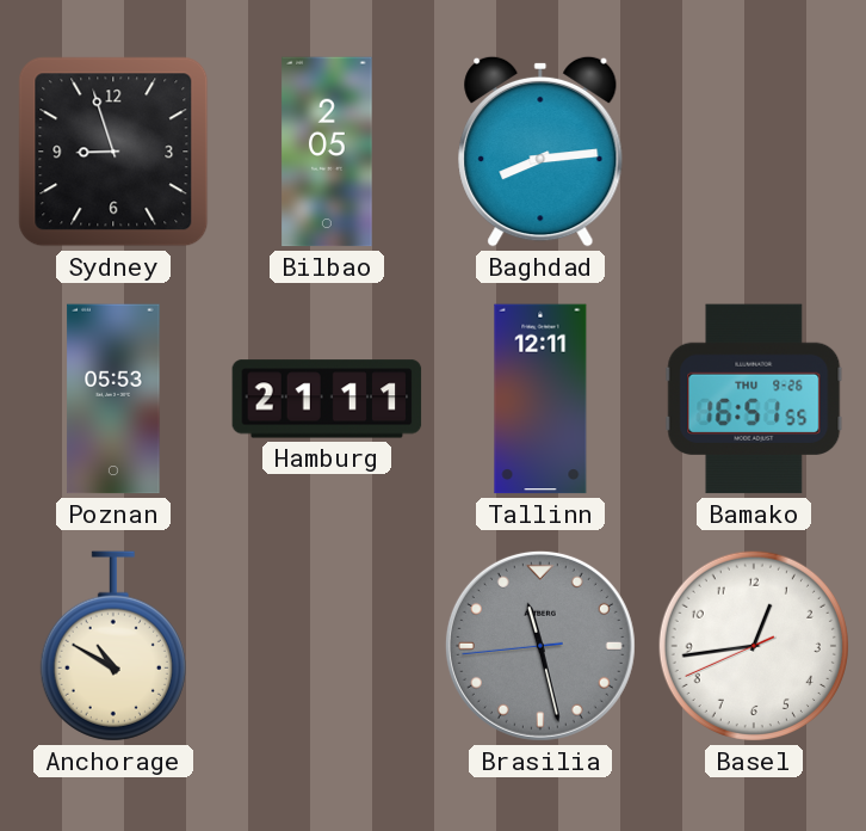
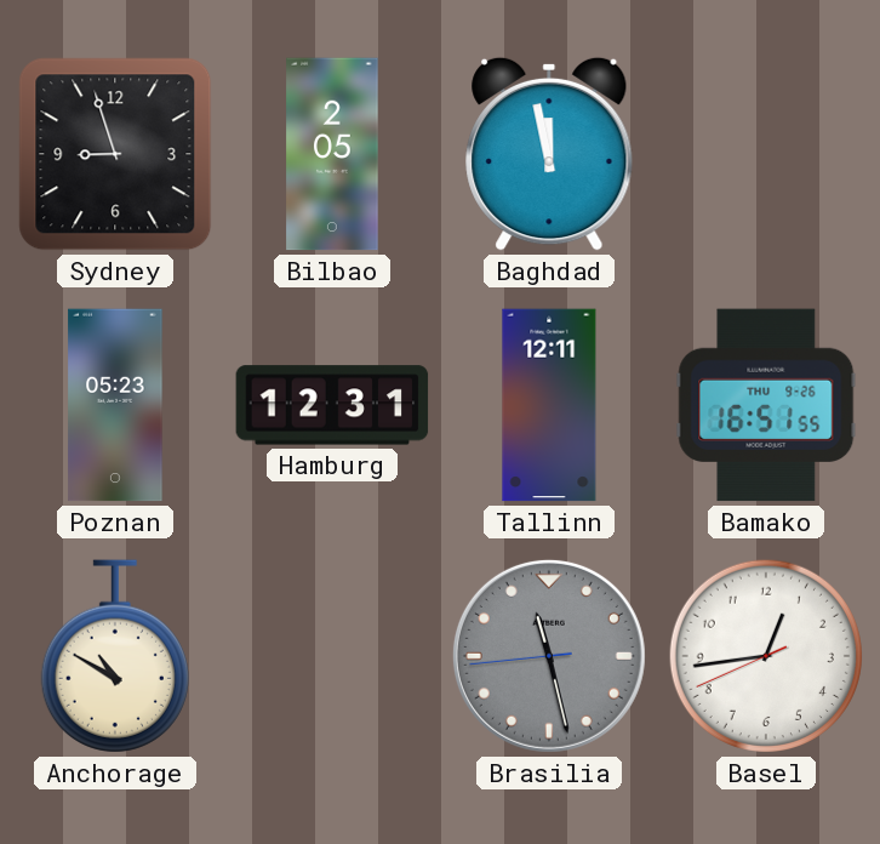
Baghdad: 8:14 -> 11:58
Poznan: 05:53 -> 05:23
Hamburg: 21:11 -> 12:31
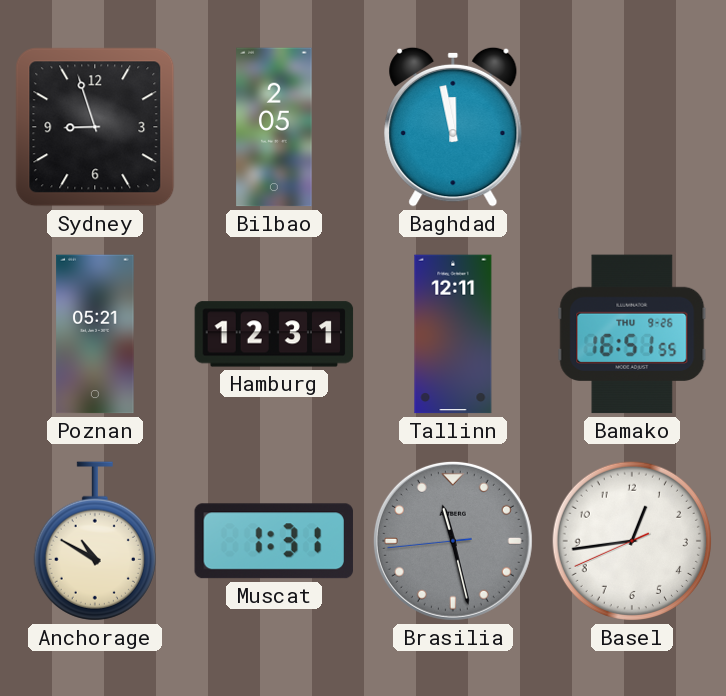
Poznan: 05:23 -> 05:21
Muscat: none -> 1:31
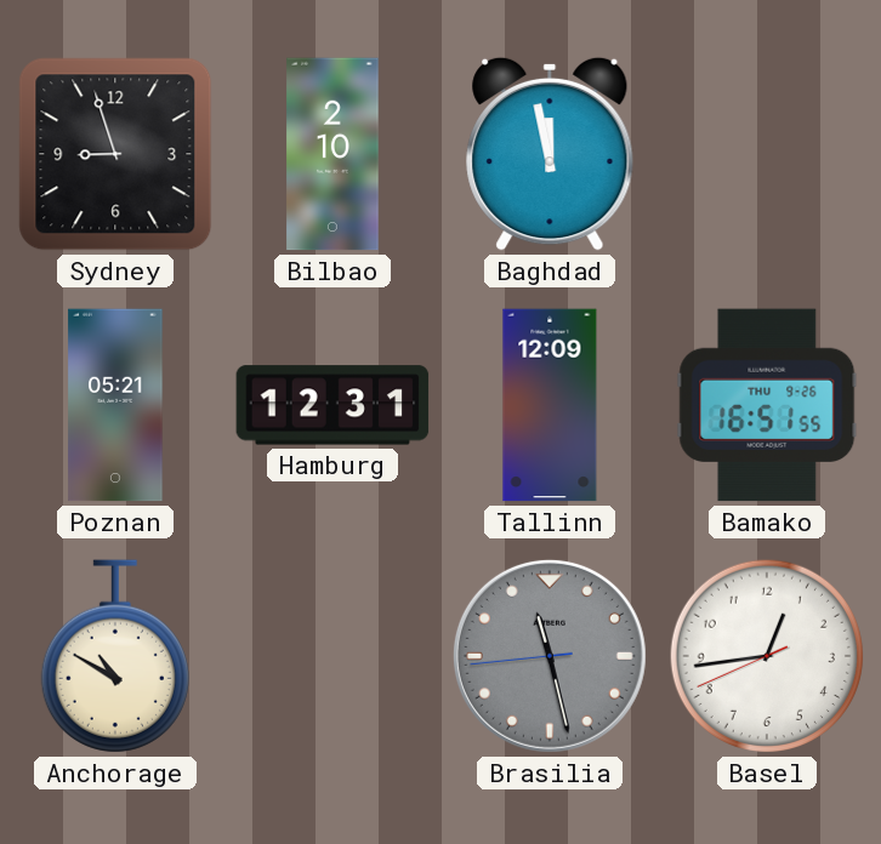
Bilbao: 2:05 -> 2:10
Tallinn: 12:11 -> 12:09
Muscat: 1:31 -> none
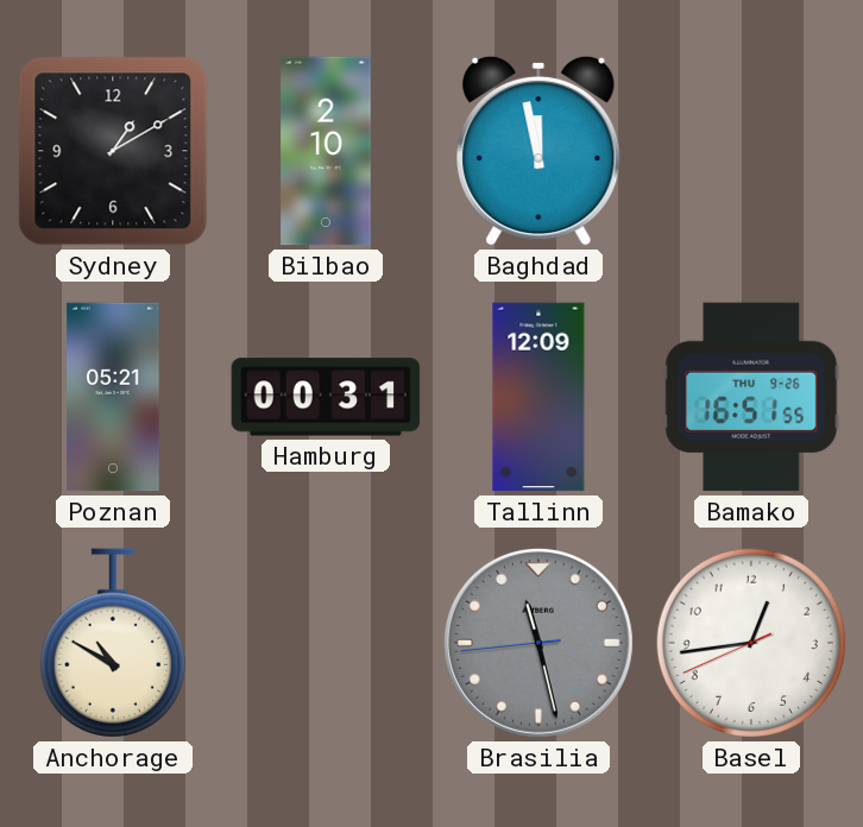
Sydney: 8:57 -> 1:10
Hamburg: 12:31 -> 00:31
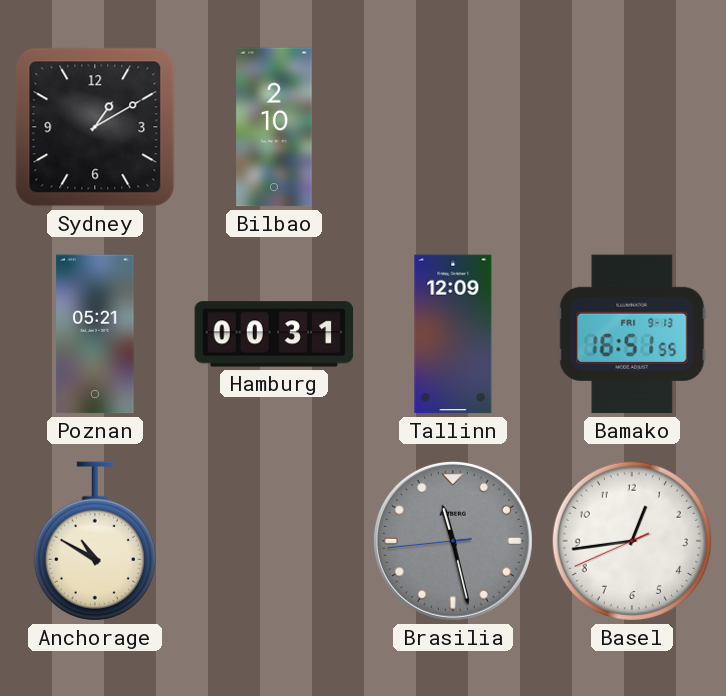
Baghdad: 11:58 -> none
Bamako date: THU 9-26 -> FRI 9-13
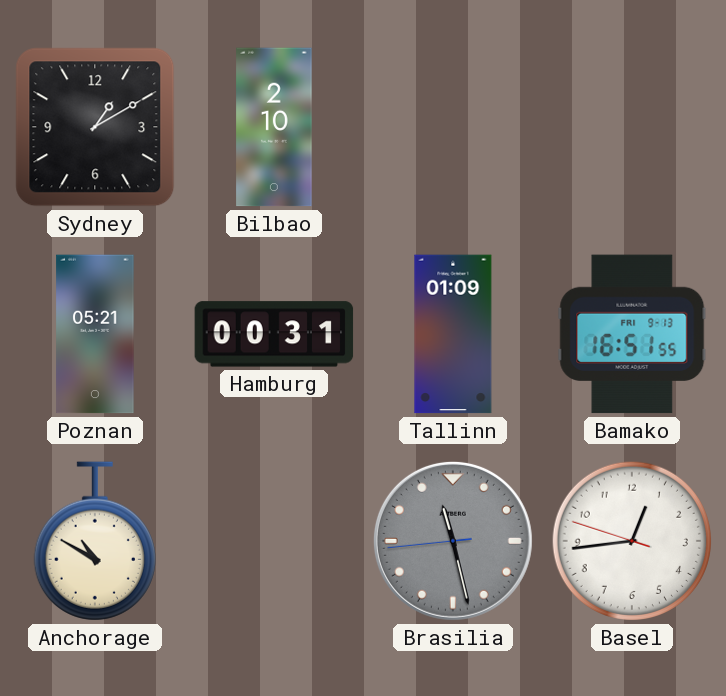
Tallinn: 12:09 -> 01:09
Basel: 12:43:41 -> 12:43:48
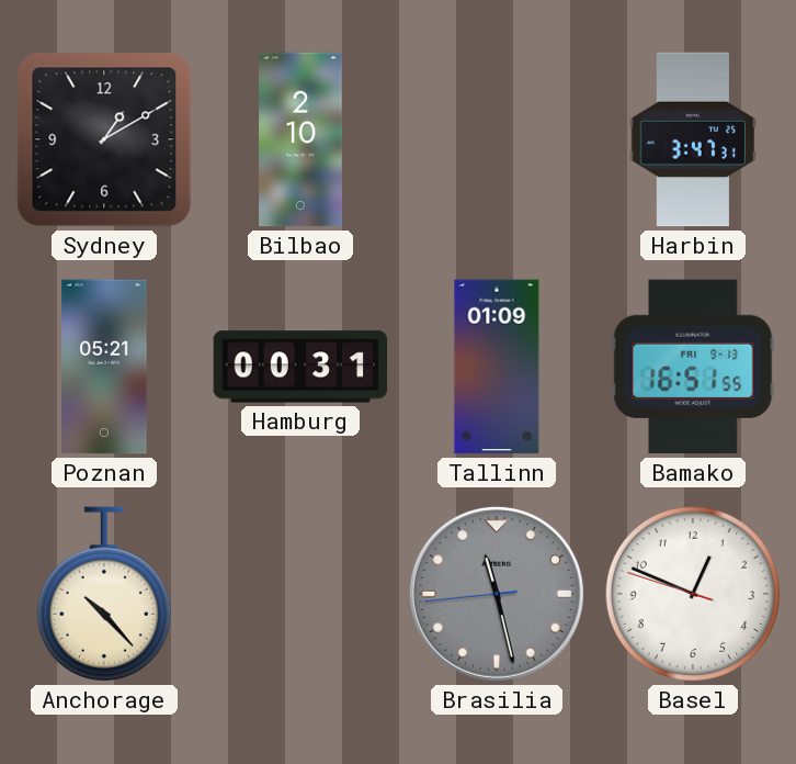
Harbin: none -> 3:47
Anchorage: 10:50 -> 10:23
Basel: 12:43 -> 12:48
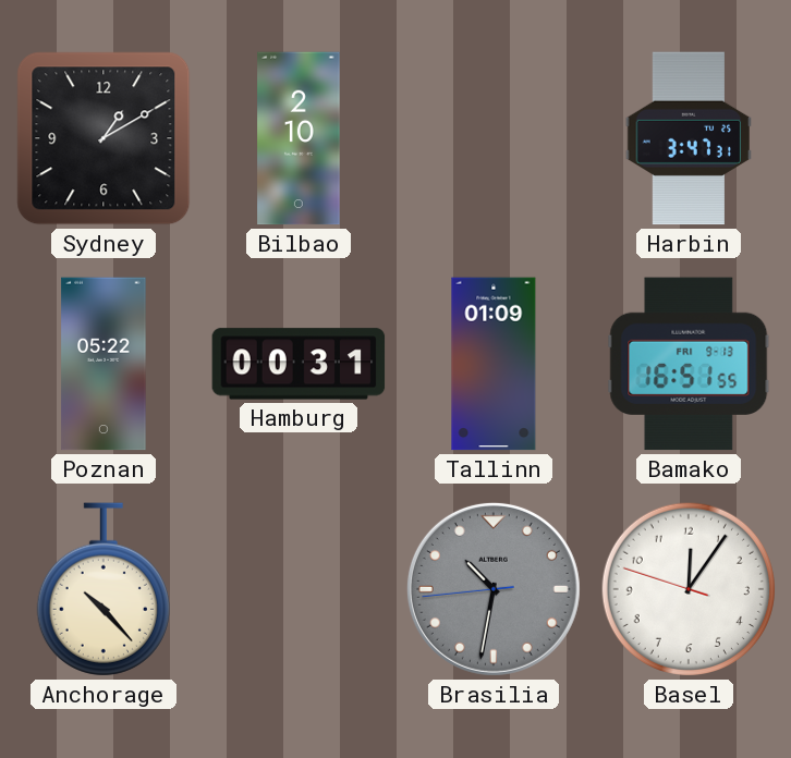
Poznan: 05:21 -> 05:22
Brasilia: 11:27 -> 10:31
Basel: 12:48 -> 12:05
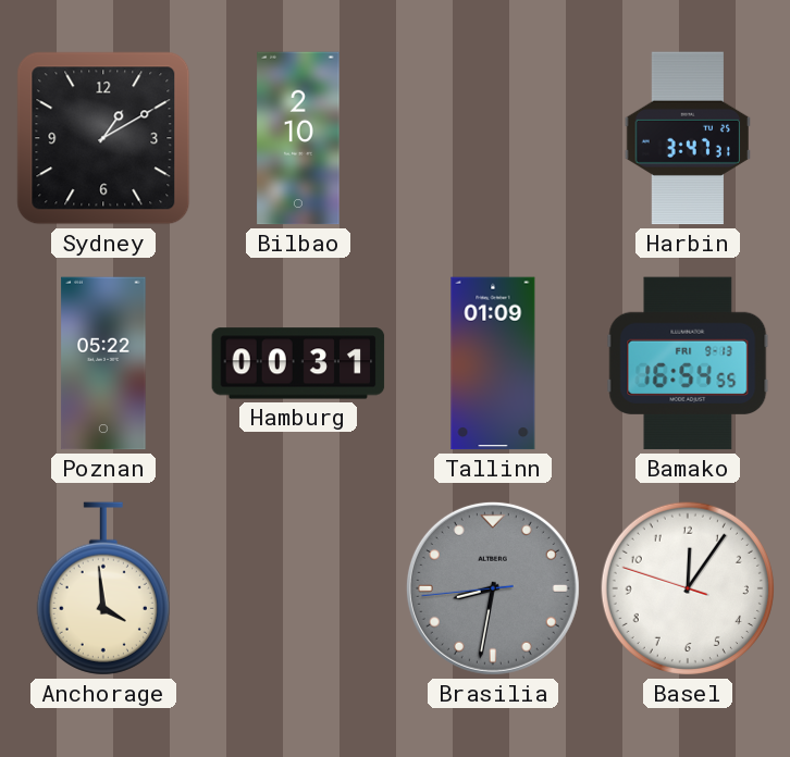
Bamako: 16:51 -> 16:54
Anchorage: 10:23 -> 3:59
Brasilia: 10:31 -> 8:31
